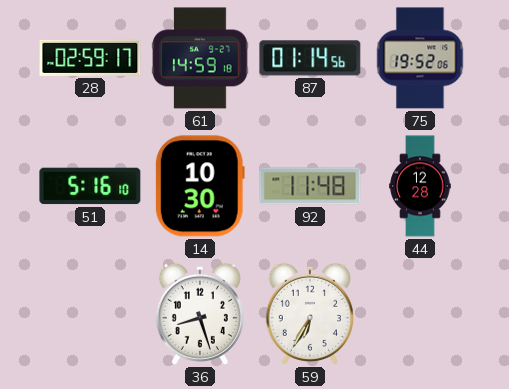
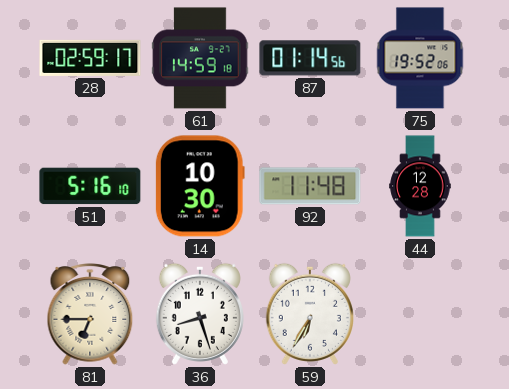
81: none -> 6:45
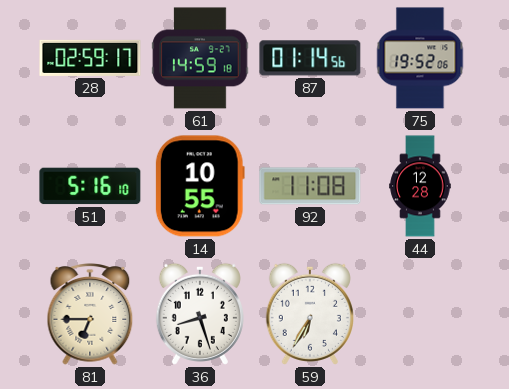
14: 10:30 -> 10:55
92: 11:48 -> 11:08
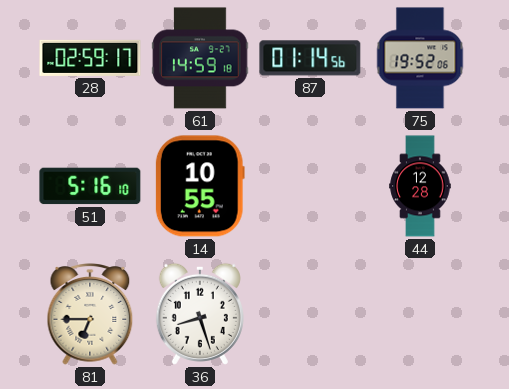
92: 11:08 -> none
59: 6:35 -> none
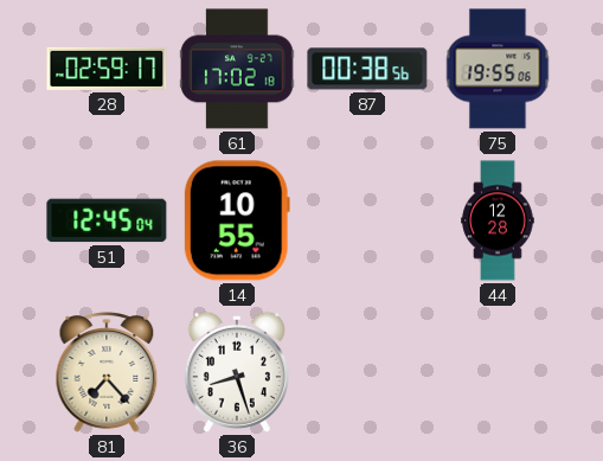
61: 14:59 -> 17:02
87: 01:14 -> 00:38
75: 19:52 -> 19:55
51: 5:16 -> 12:45
81: 6:45 -> 7:23
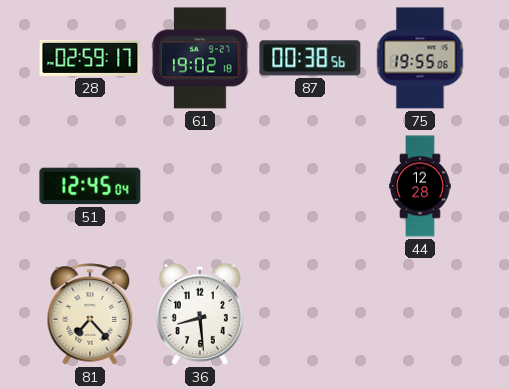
61: 17:02 -> 19:02
14: 10:55 -> none
36: 8:27 -> 8:29
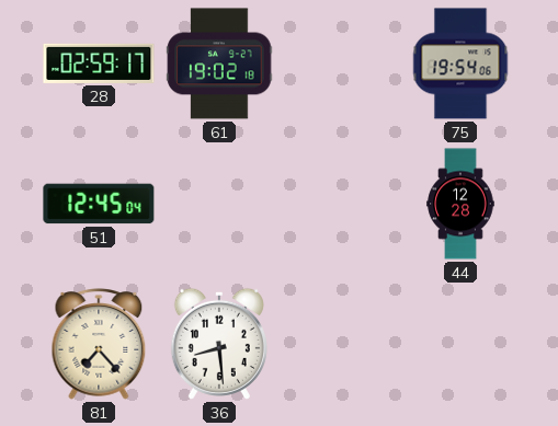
87: 00:38 -> none
75: 19:55 -> 19:54
